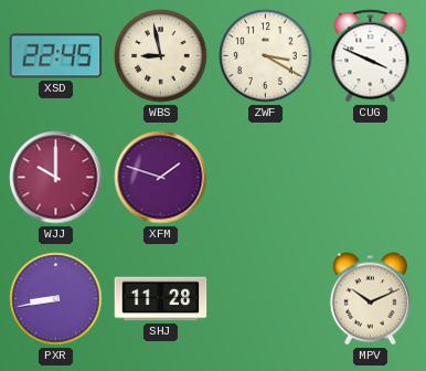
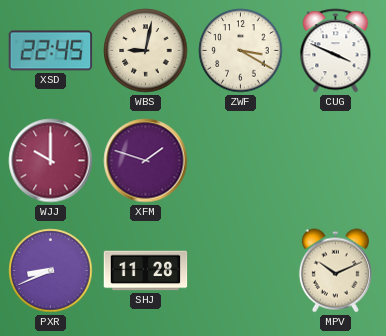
WBS: 8:58 -> 9:02
PXR: 8:43 -> 8:41
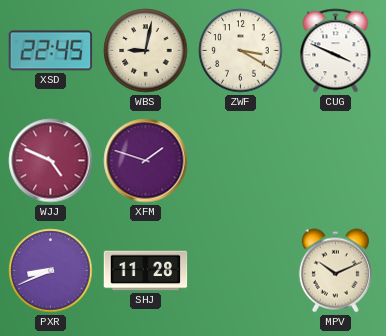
WJJ: 10:00 -> 4:49
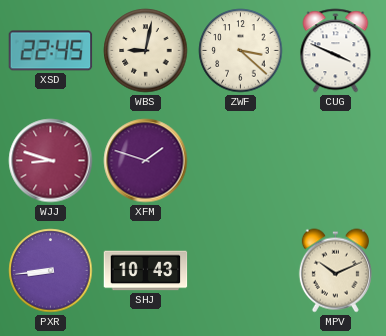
ZWF: 3:20 -> 3:22
WJJ: 4:49 -> 8:48
PXR: 8:41 -> 8:44
SHJ: 11:28 -> 10:43
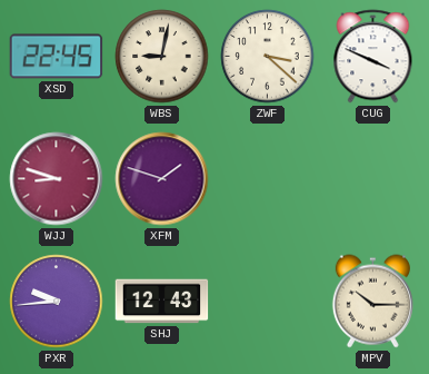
PXR: 8:44 -> 9:44
SHJ: 10:43 -> 12:43
MPV: 10:11 -> 10:15
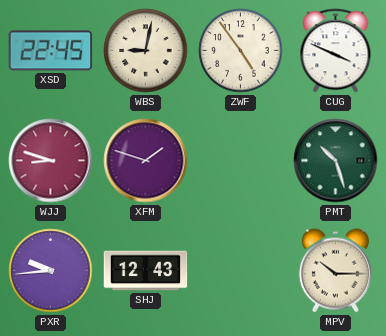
ZWF: 3:22 -> 4:54
PMT: none -> 10:27
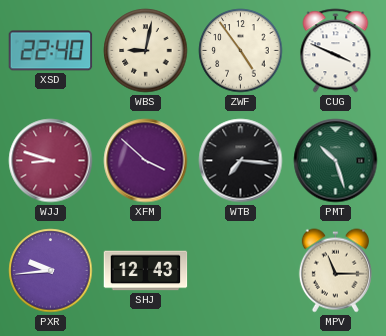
XSD: 22:45 -> 22:40
XFM: 1:48 -> 3:52
WTB: none -> 7:16
MPV: 10:15 -> 11:15
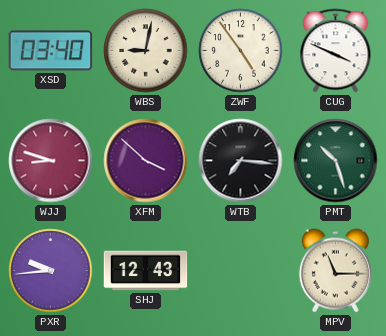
XSD: 22:40 -> 03:40
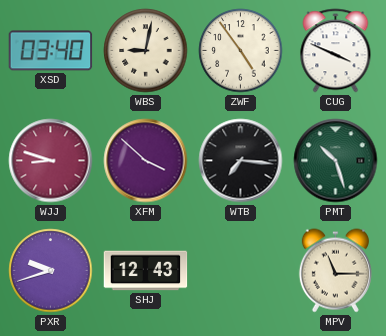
PXR: 9:44 -> 9:42
